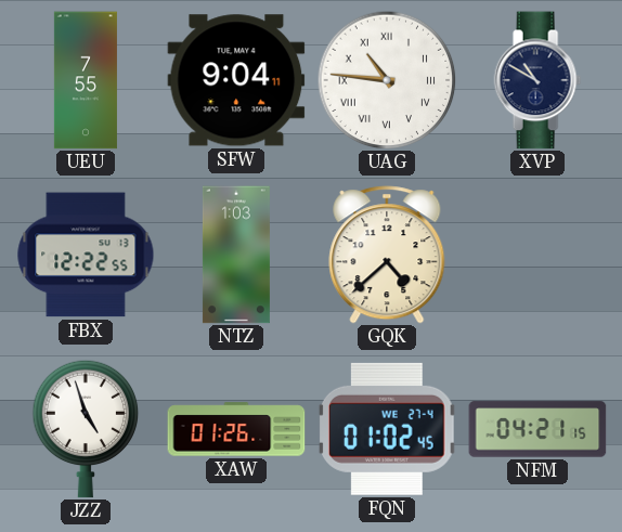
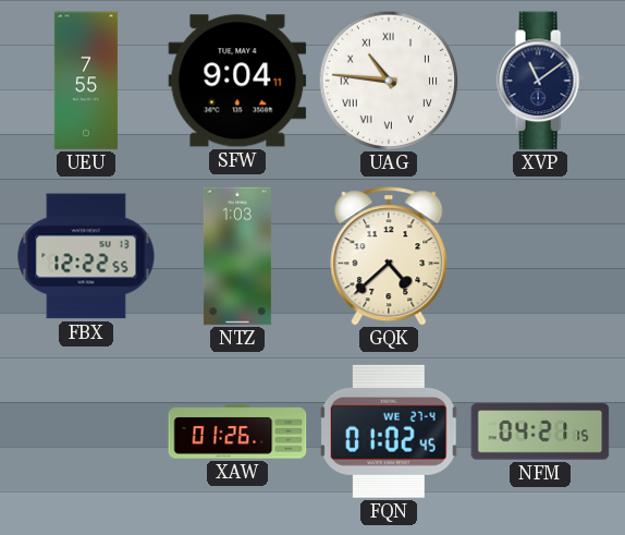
XVP: 10:50 -> 11:09
JZZ: 4:57 -> none
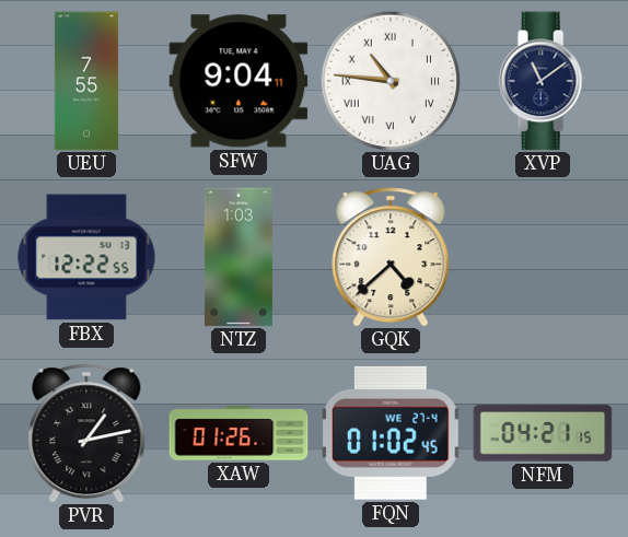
PVR: none -> 1:13
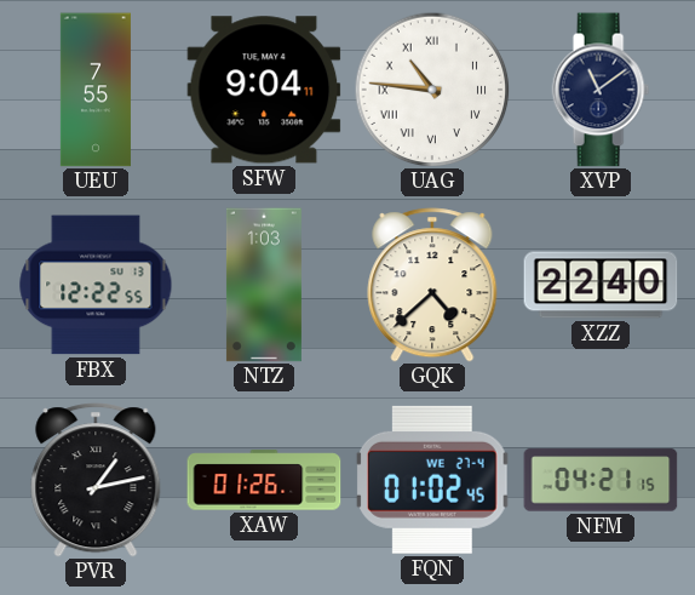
XZZ: none -> 22:40
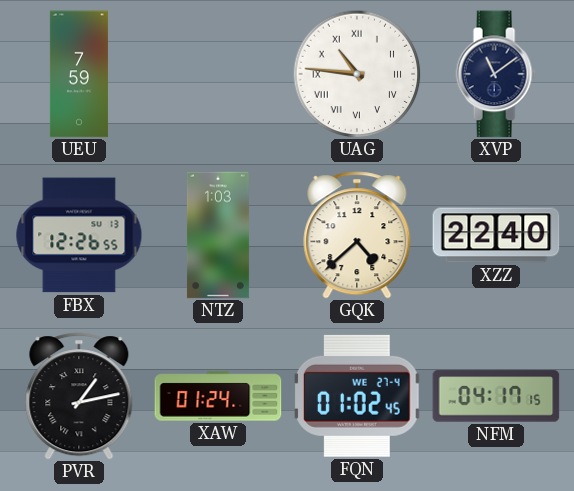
UEU: 7:55 -> 7:59
SFW: 9:04 -> none
FBX: 12:22 -> 12:26
XAW: 01:26 -> 01:24
NFM: 04:21 -> 04:17
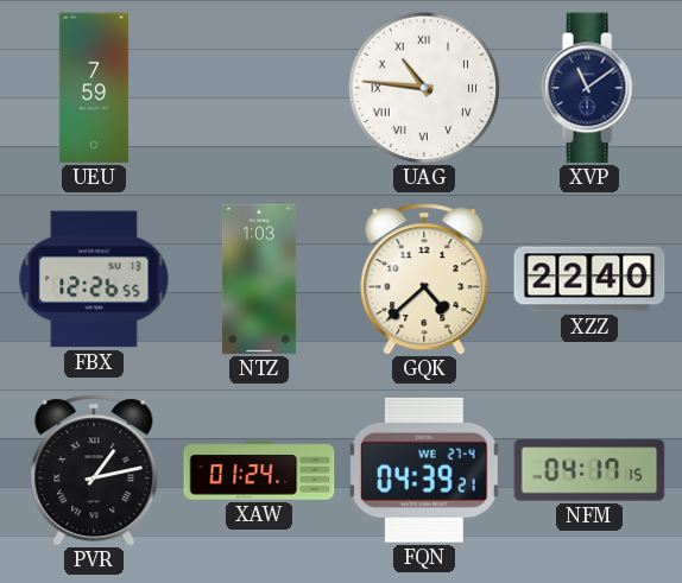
FQN: 01:02 -> 04:39
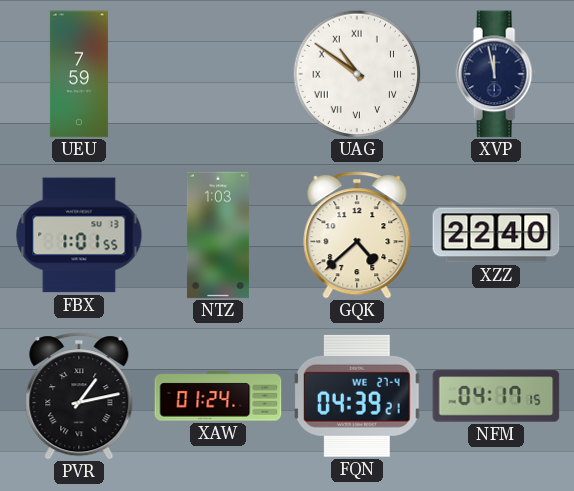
UAG: 10:46 -> 10:51
XVP: 11:09 -> 11:58
FBX: 12:26 -> 1:01
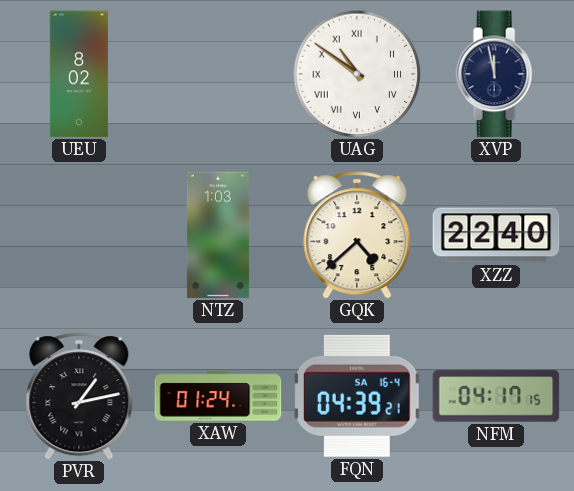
UEU: 7:59 -> 8:02
FBX: 1:01 -> none
FQN date: WE 27-4 -> SA 16-4
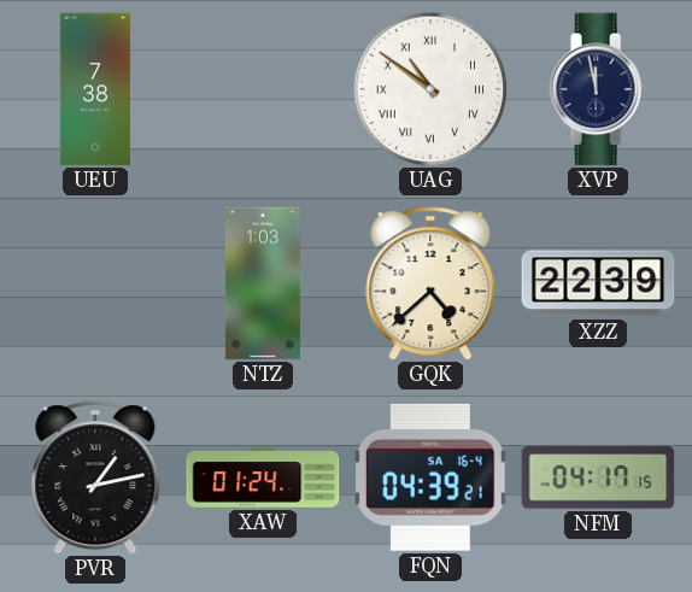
UEU: 8:02 -> 7:38
XZZ: 22:40 -> 22:39
